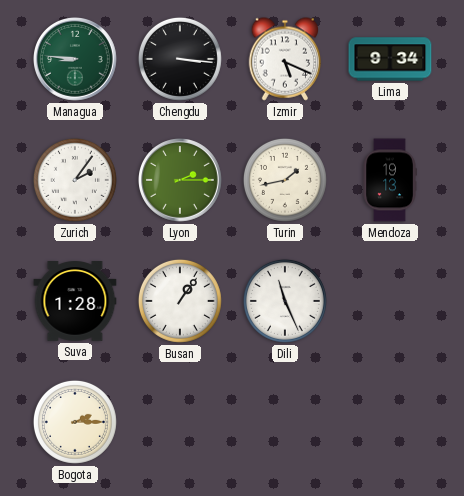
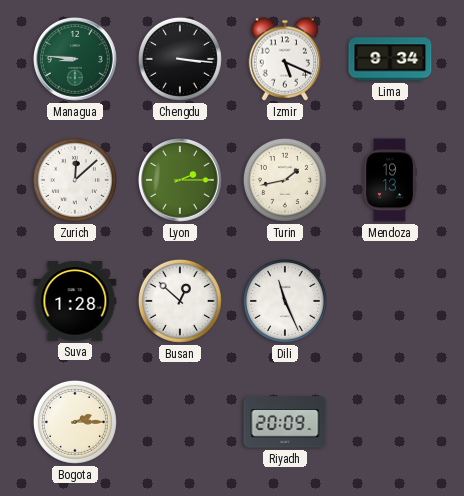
Zurich: 2:06 -> 12:08
Busan: 1:06 -> 12:52
Riyadh: none -> 20:09
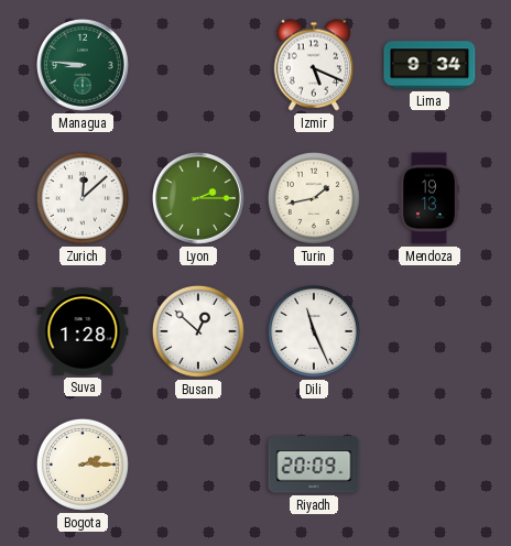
Chengdu: 3:16 -> none
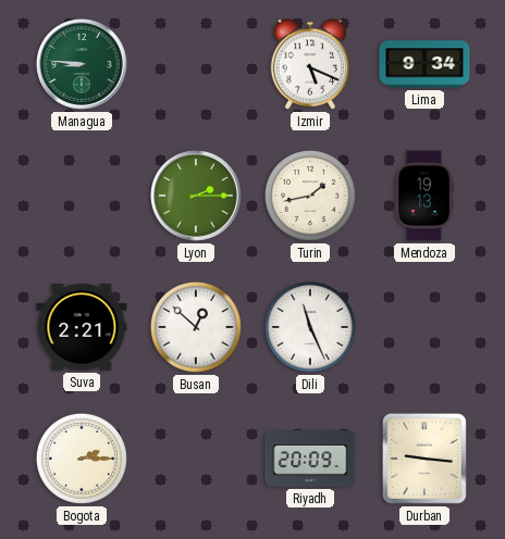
Zurich: 12:08 -> none
Suva: 1:28 -> 2:21
Durban: none -> 9:16
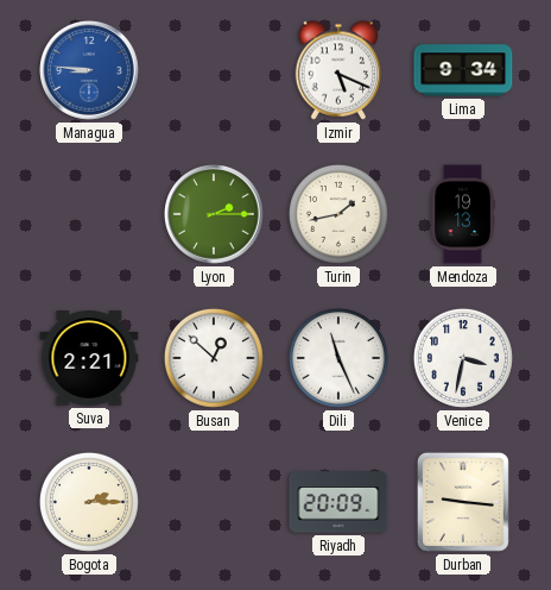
Managua dial: green -> blue
Venice: none -> 3:32
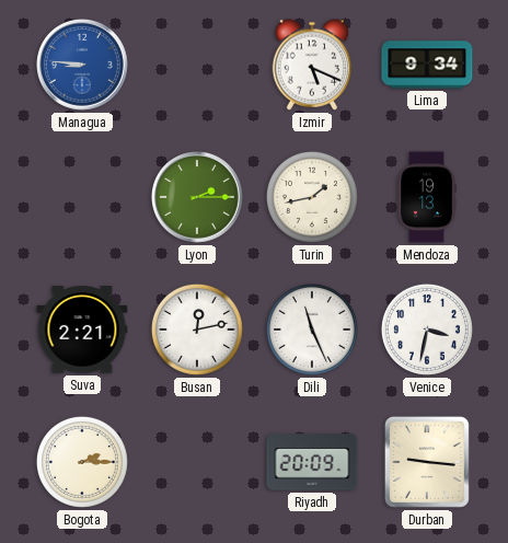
Busan: 12:52 -> 12:13
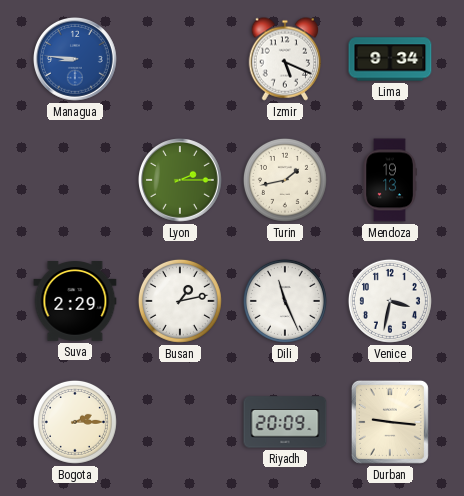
Suva: 2:21 -> 2:29
Busan: 12:13 -> 1:13
